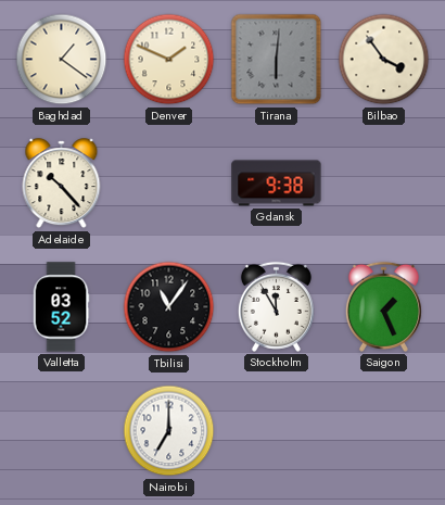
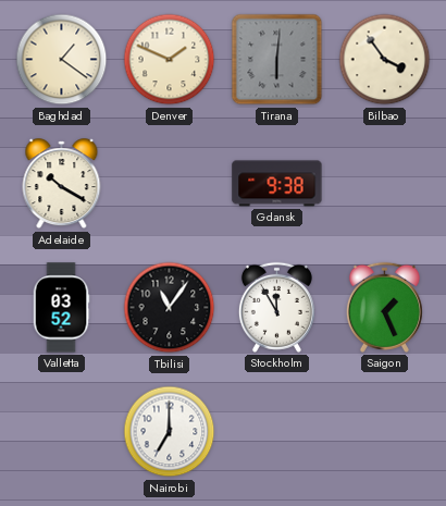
Adelaide: 10:23 -> 10:20
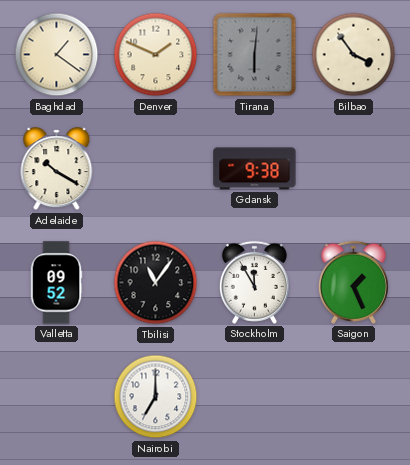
Valletta: 03:52 -> 09:52
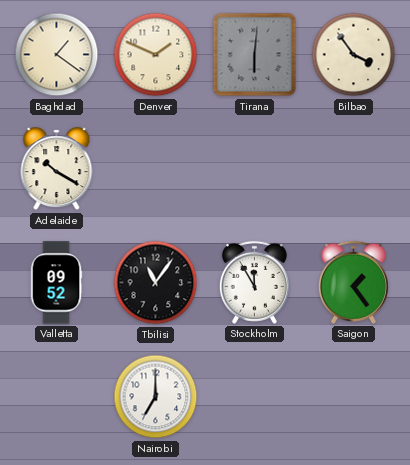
Gdansk: 9:38 -> none
Saigon: 1:26 -> 1:24
